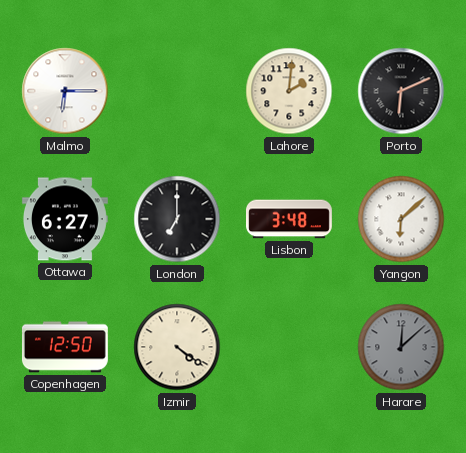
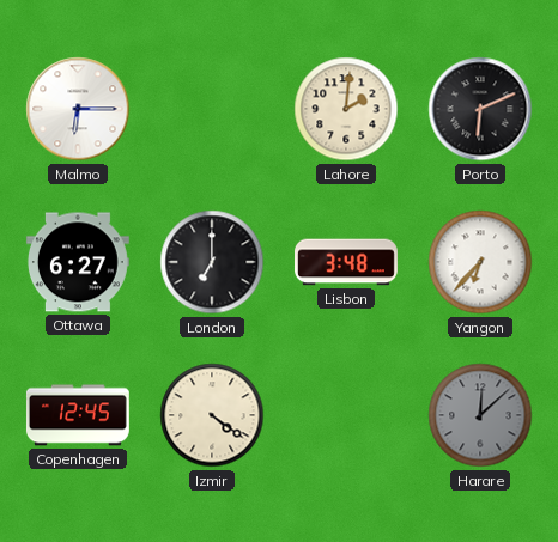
Yangon: 6:08 -> 6:37
Copenhagen: 12:50 -> 12:45
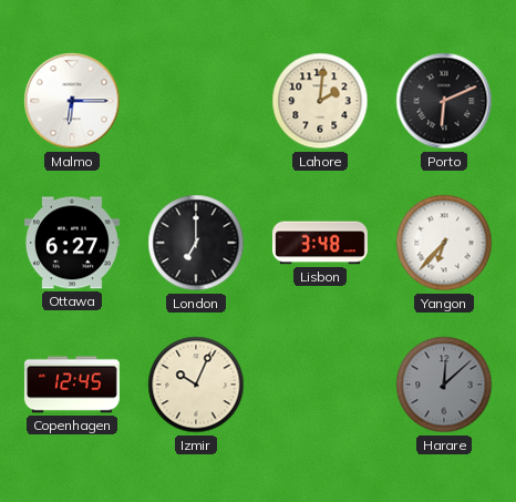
Izmir: 4:21 -> 10:04
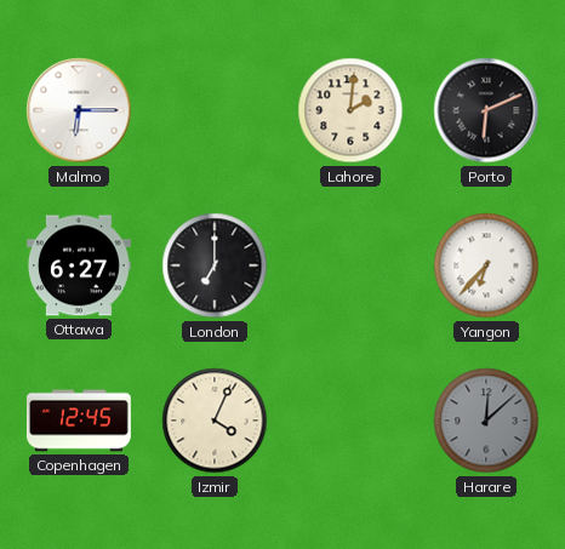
Lisbon: 3:48 -> none
Izmir: 10:04 -> 4:04
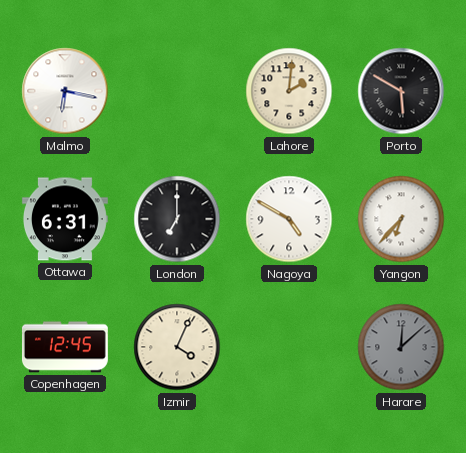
Malmo: 6:15 -> 6:17
Porto: 6:11 -> 5:50
Ottawa: 6:27 -> 6:31
Nagoya: none -> 4:50
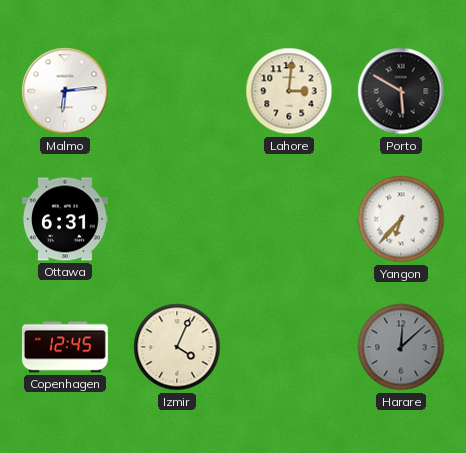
Malmo: 6:17 -> 6:14
Lahore: 2:01 -> 3:01
London: 7:00 -> none
Nagoya: 4:50 -> none
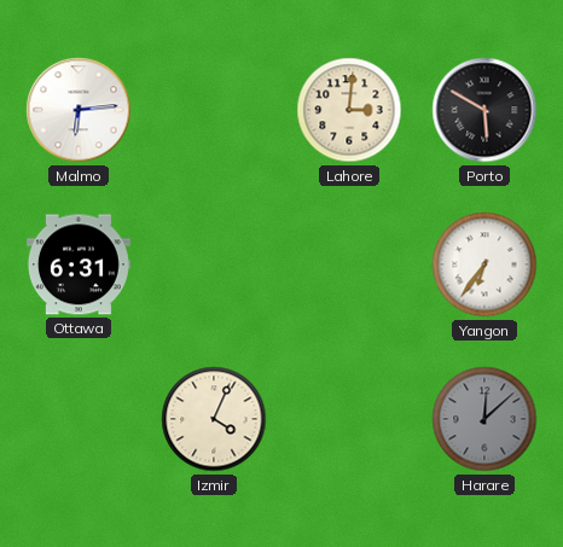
Yangon: 6:37 -> 6:36
Copenhagen: 12:45 -> none
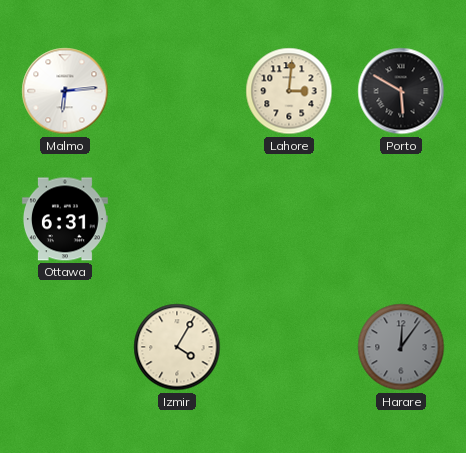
Yangon: 6:36 -> none
Izmir: 4:04 -> 4:05
Harare: 12:08 -> 12:06
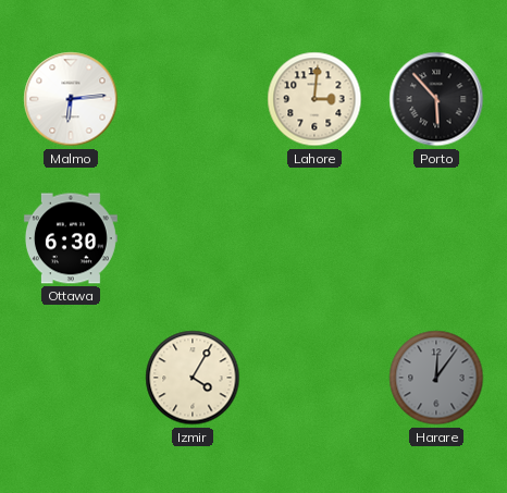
Porto: 5:50 -> 5:53
Ottawa: 6:31 -> 6:30
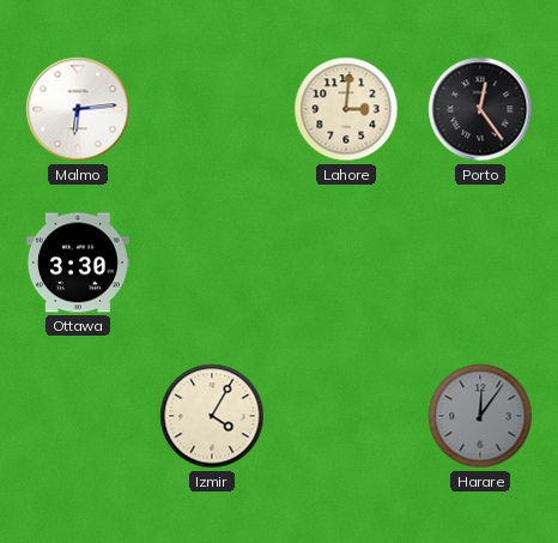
Porto: 5:53 -> 12:24
Ottawa: 6:30 -> 3:30
